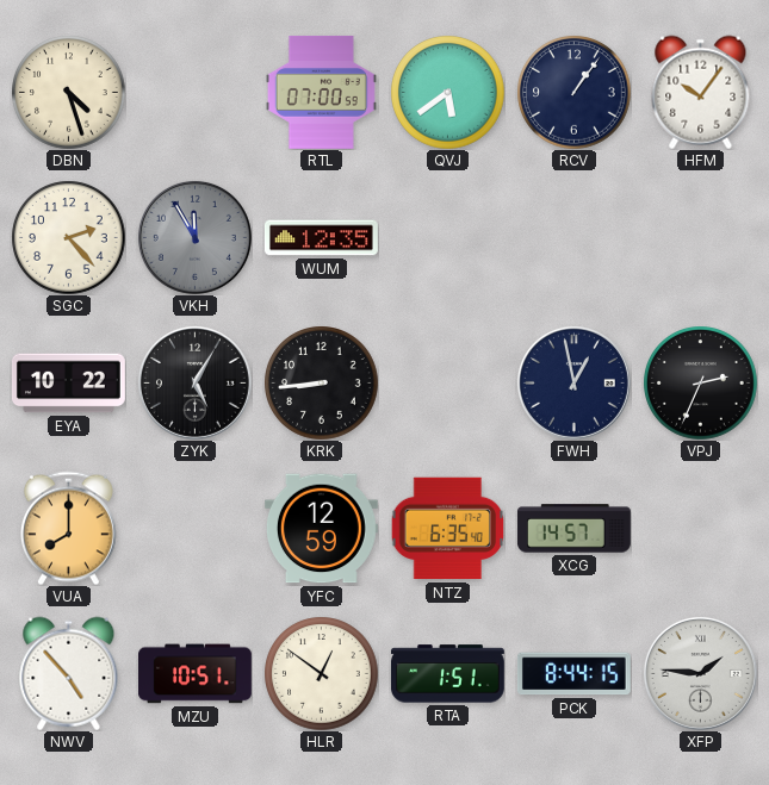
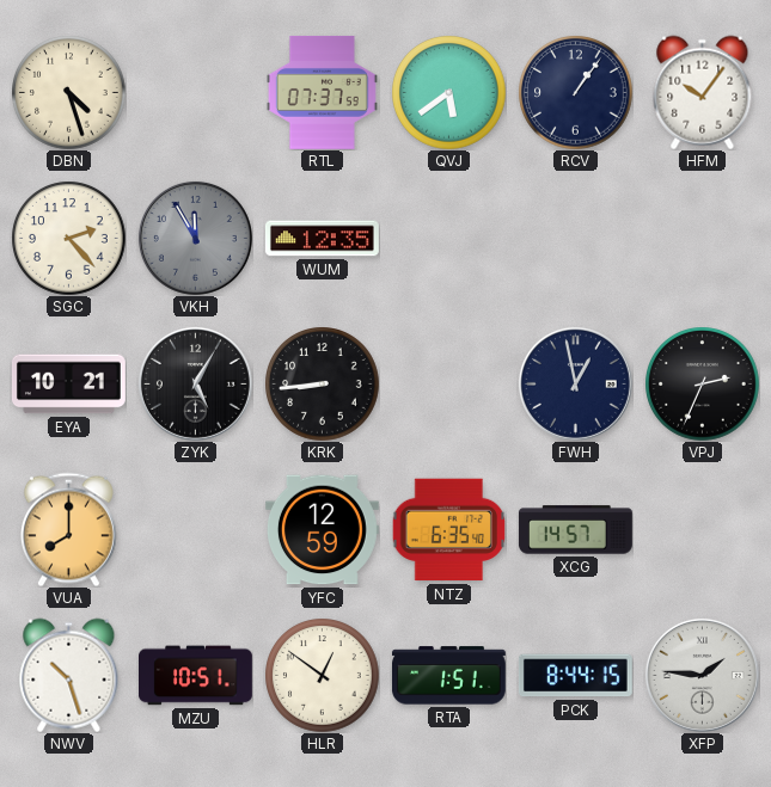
RTL: 07:00 -> 07:37
EYA: 10:22 -> 10:21
NWV: 4:53 -> 10:27
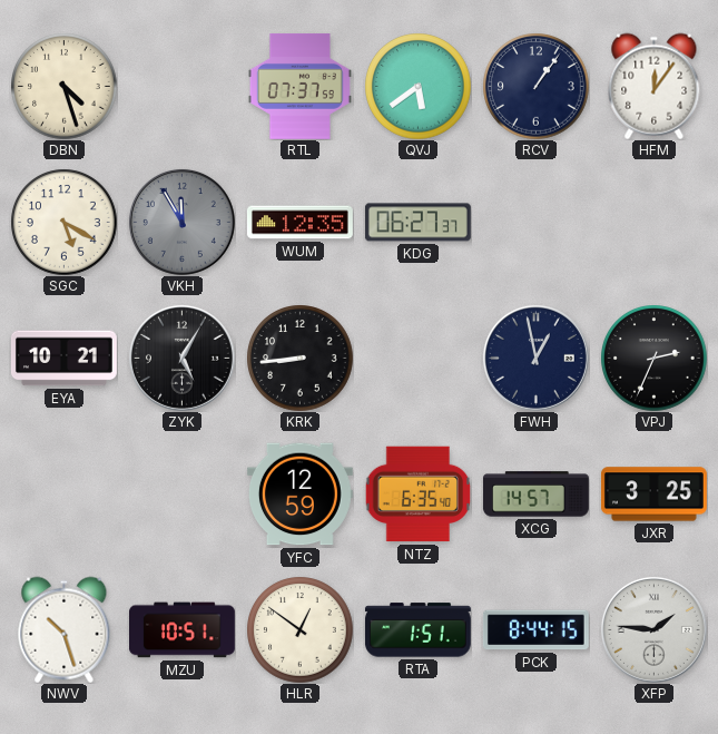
HFM: 10:06 -> 12:06
SGC: 2:23 -> 5:20
KDG: none -> 06:27
VUA: 8:00 -> none
JXR: none -> 3:25
